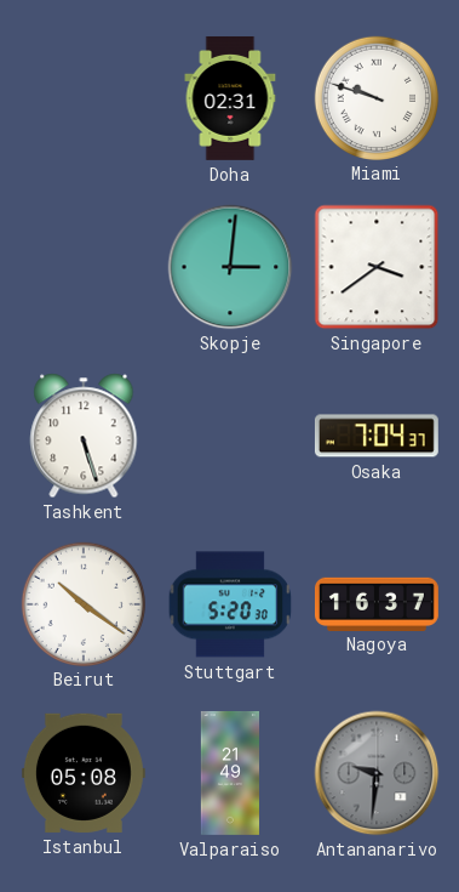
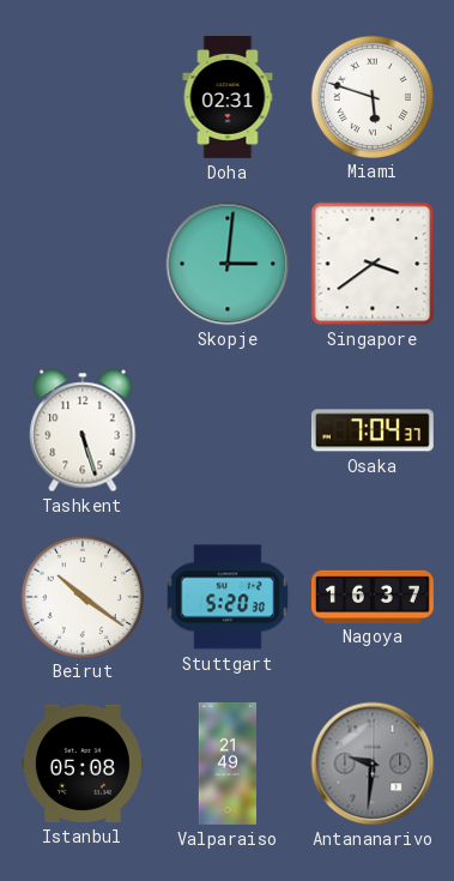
Miami: 9:48 -> 5:48
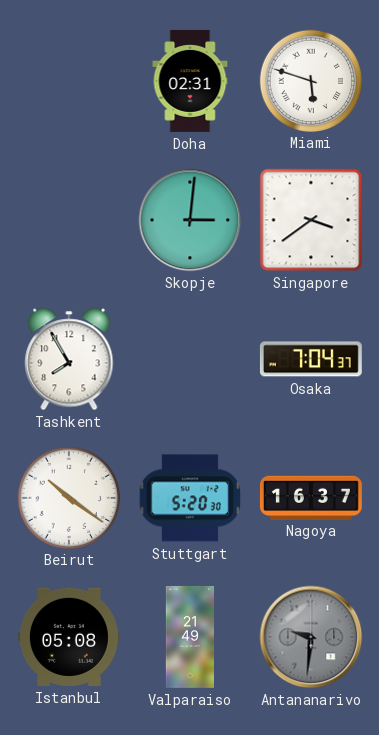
Tashkent: 5:27 -> 7:55
